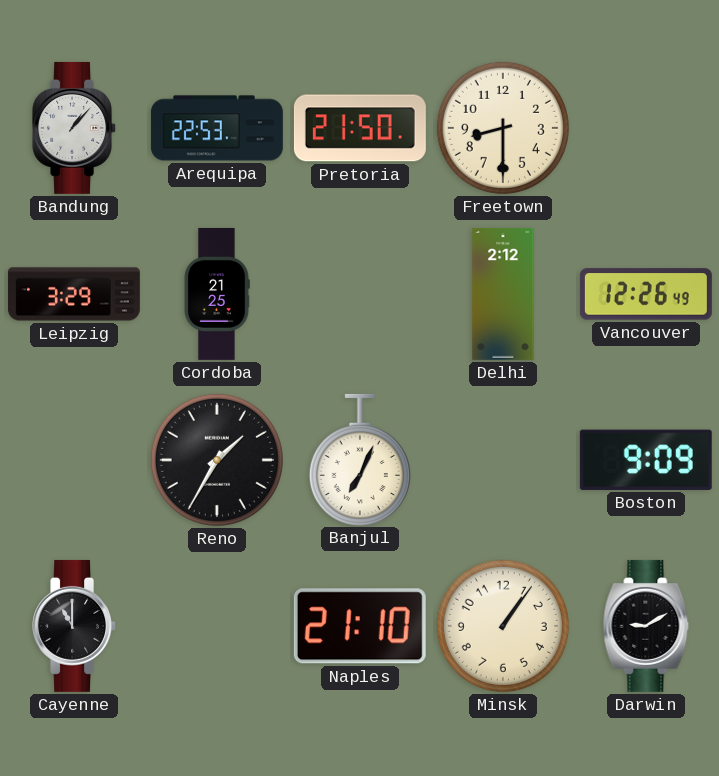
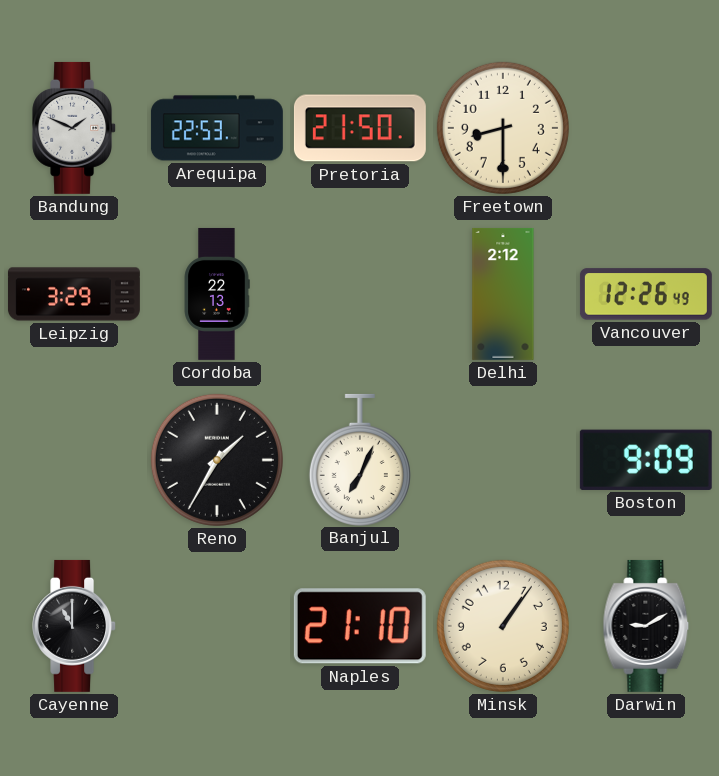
Bandung: 1:07 -> 1:49
Cordoba: 21:25 -> 22:13
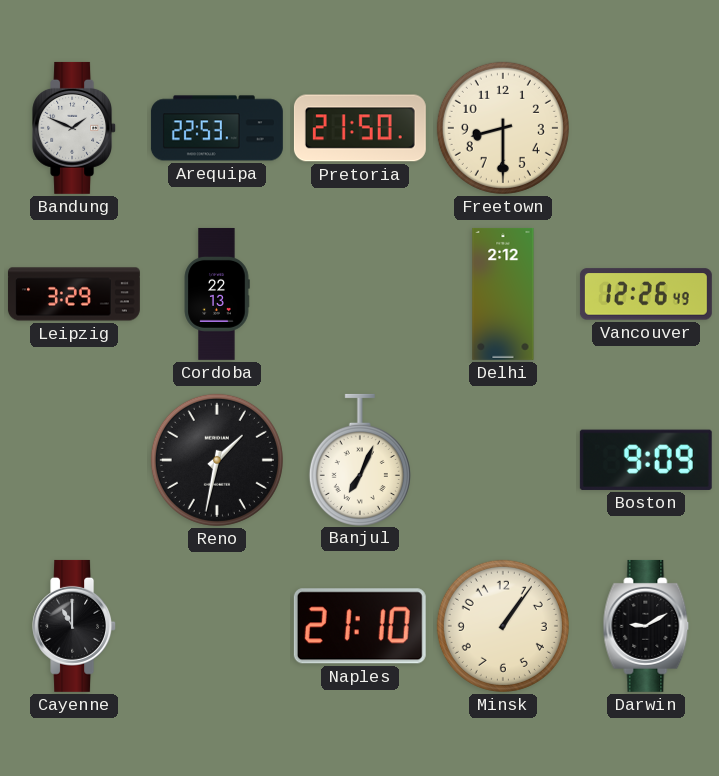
Reno: 1:35 -> 1:32
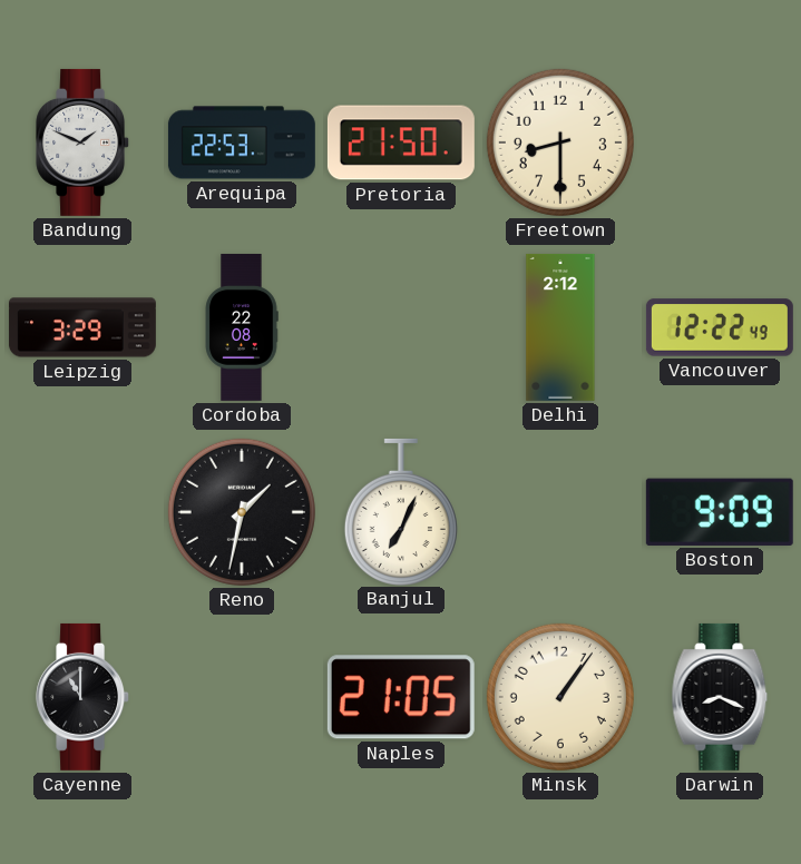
Cordoba: 22:13 -> 22:08
Vancouver: 12:26 -> 12:22
Naples: 21:10 -> 21:05
Darwin: 9:10 -> 8:19
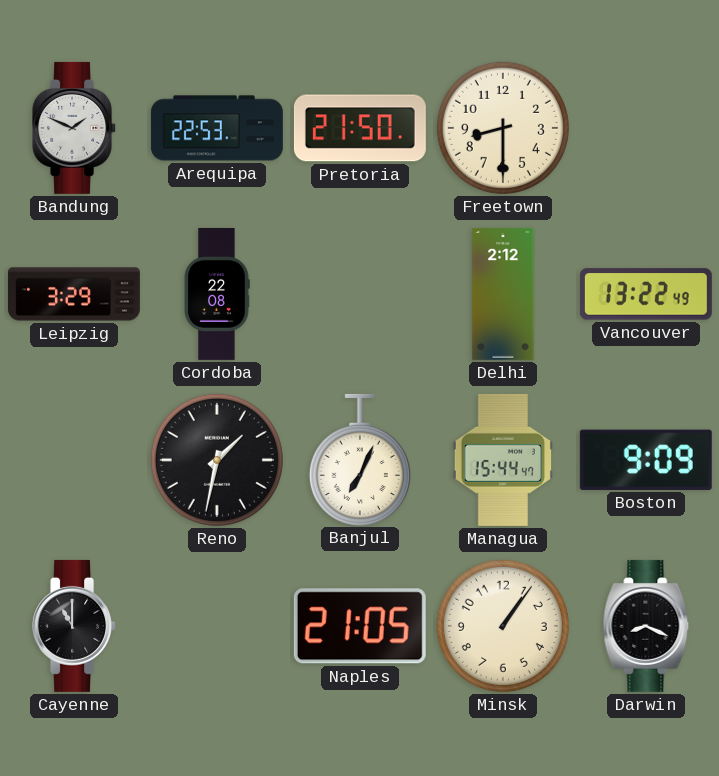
Vancouver: 12:22 -> 13:22
Managua: none -> 15:44
